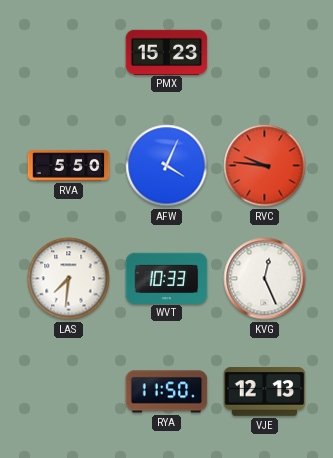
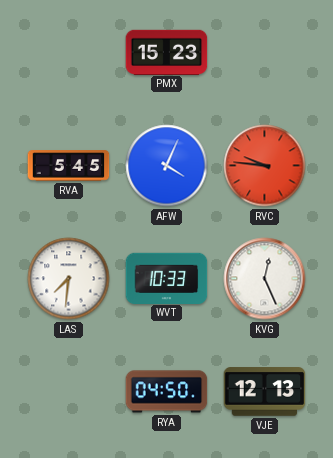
RVA: 5:50 -> 5:45
RYA: 11:50 -> 04:50
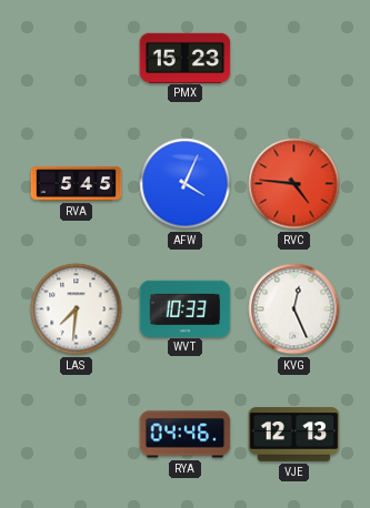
RVC: 9:46 -> 4:46
RYA: 04:50 -> 04:46
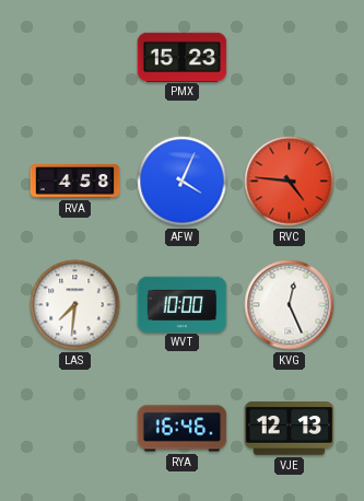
RVA: 5:45 -> 4:58
WVT: 10:33 -> 10:00
RYA: 04:46 -> 16:46
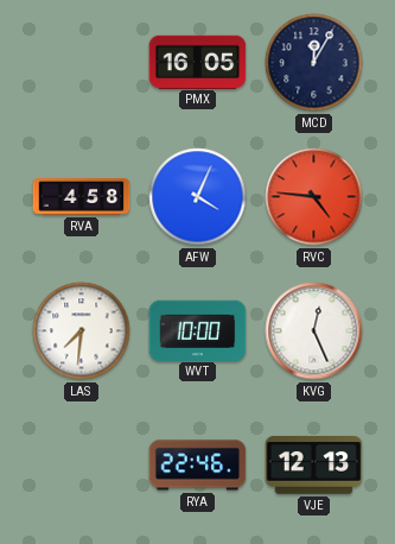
PMX: 15:23 -> 16:05
MCD: none -> 12:05
RYA: 16:46 -> 22:46
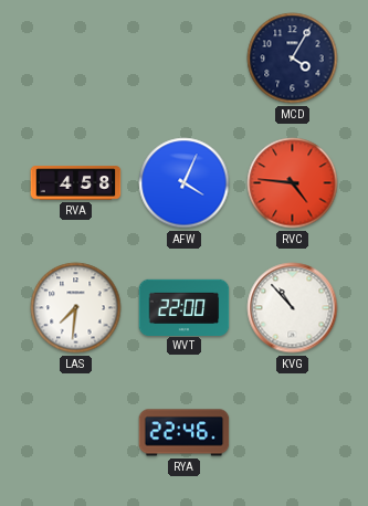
PMX: 16:05 -> none
MCD: 12:05 -> 4:05
WVT: 10:00 -> 22:00
KVG: 12:26 -> 10:53
VJE: 12:13 -> none
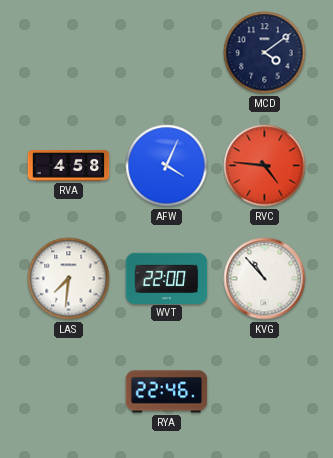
MCD: 4:05 -> 4:09
